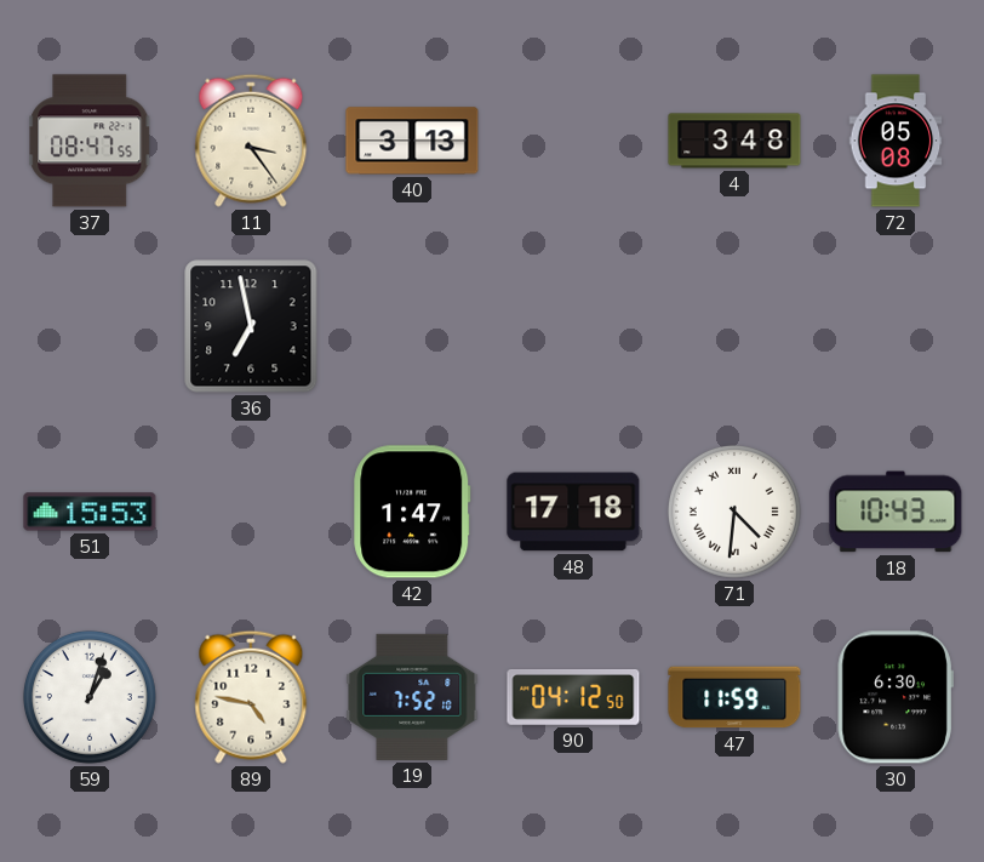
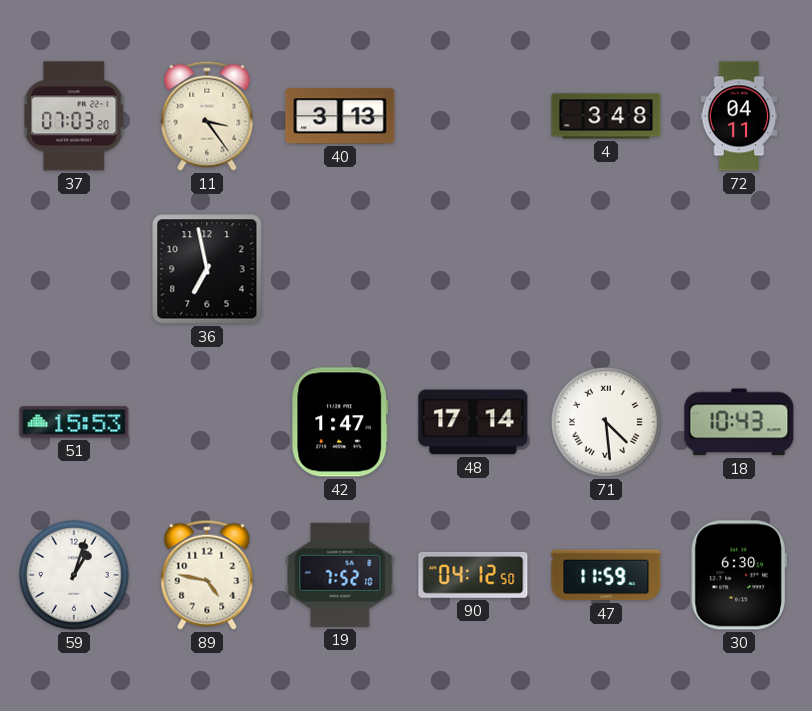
37: 08:47 -> 07:03
72: 05:08 -> 04:11
48: 17:18 -> 17:14
71: 4:31 -> 4:29
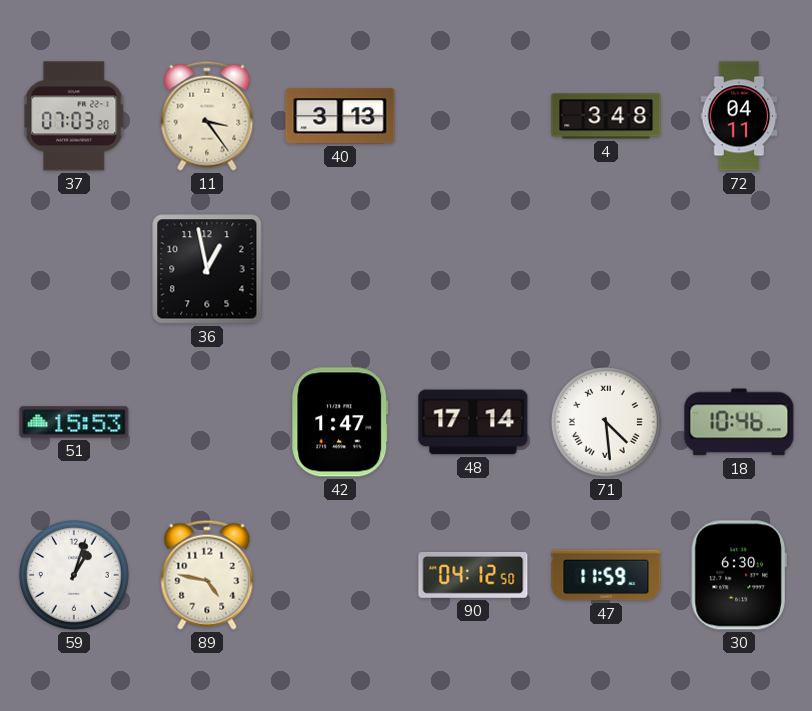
36: 6:58 -> 12:58
18: 10:43 -> 10:46
19: 7:52 -> none
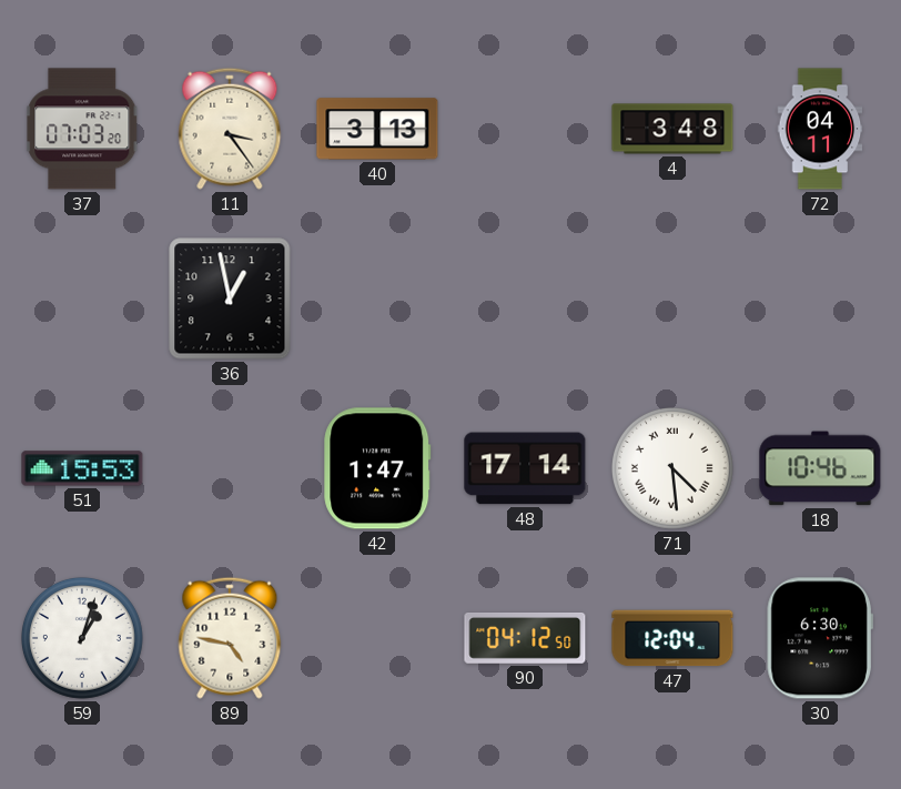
47: 11:59 -> 12:04
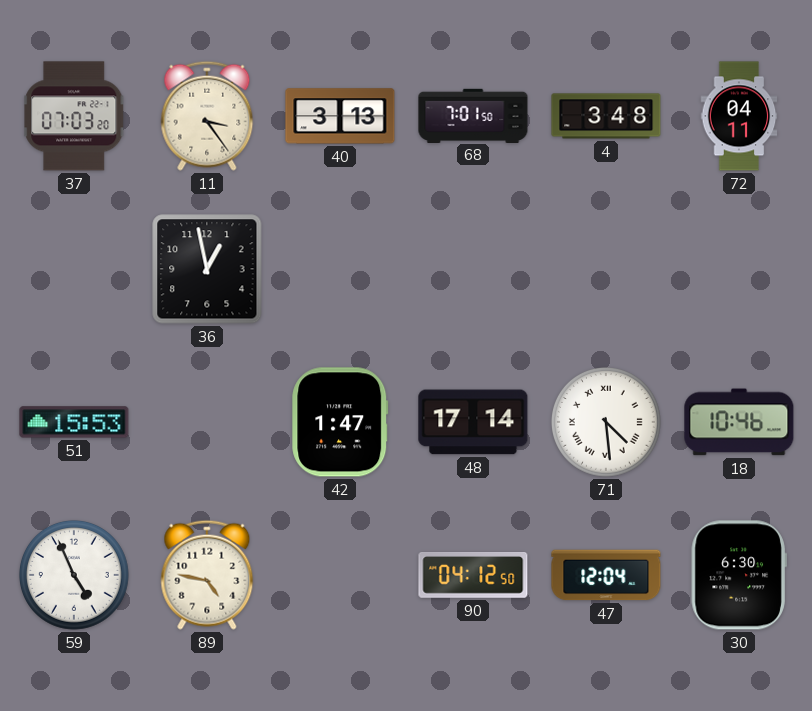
68: none -> 7:01
59: 1:03 -> 4:56
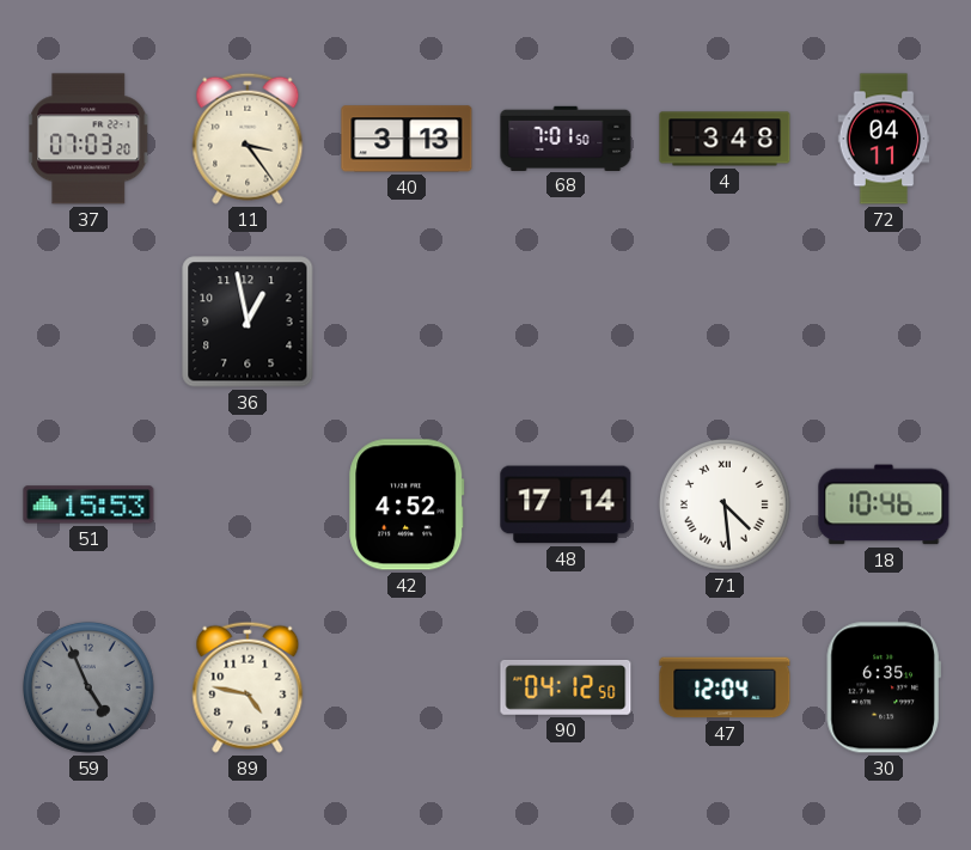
42: 1:47 -> 4:52
59 dial: white -> grey
30: 6:30 -> 6:35
